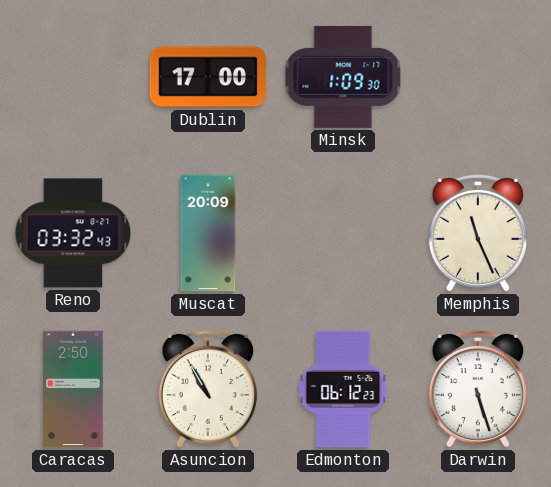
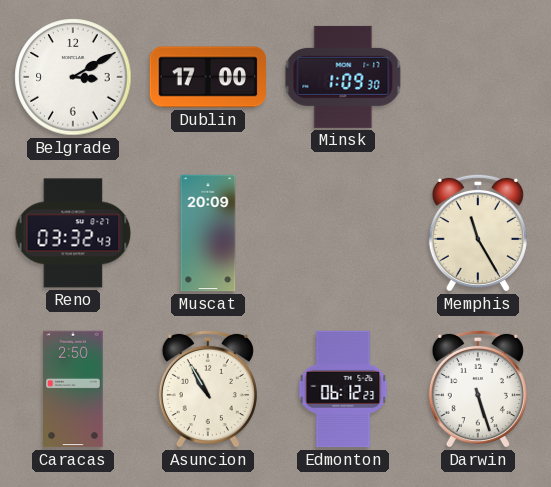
Belgrade: none -> 3:10
Memphis: 11:26 -> 11:25
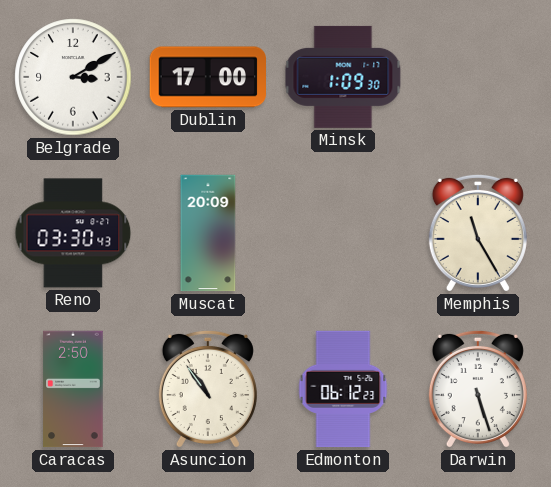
Reno: 03:32 -> 03:30
Asuncion: 10:55 -> 10:54
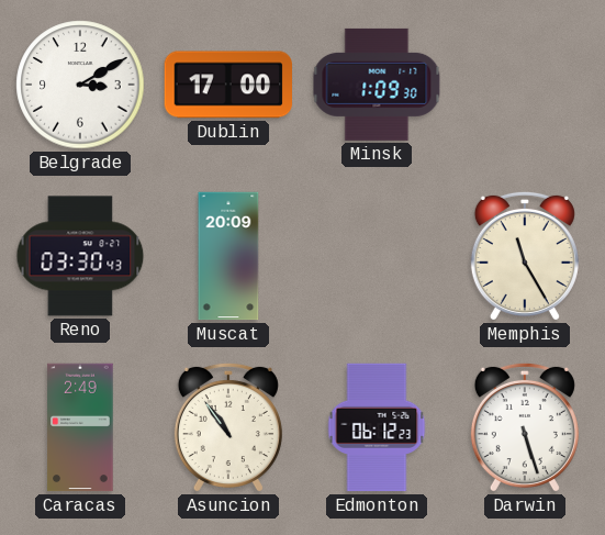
Caracas: 2:50 -> 2:49
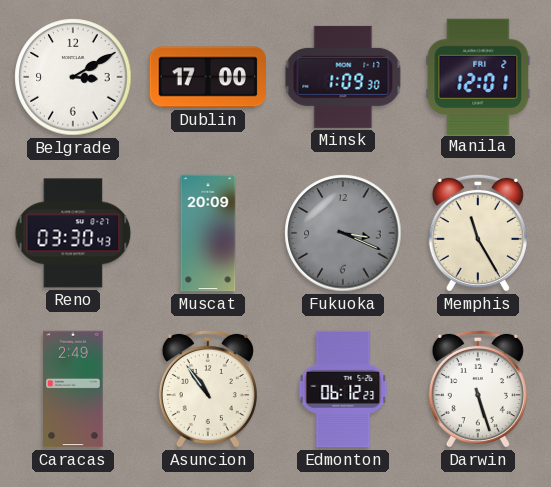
Manila: none -> 12:01
Fukuoka: none -> 3:19
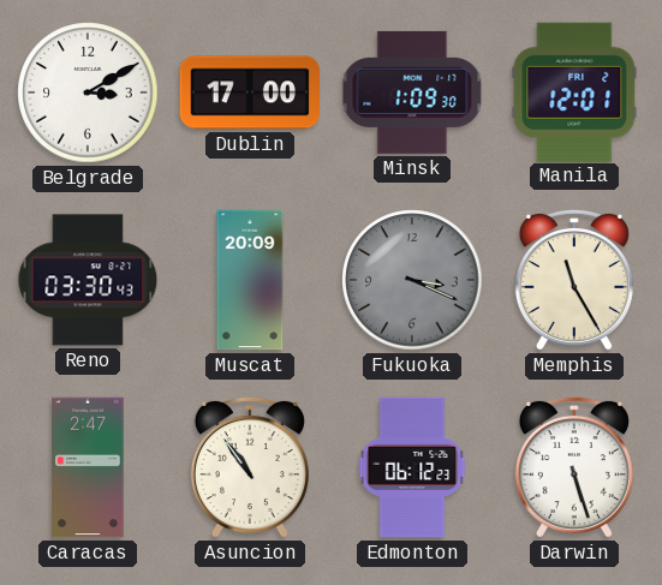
Caracas: 2:49 -> 2:47
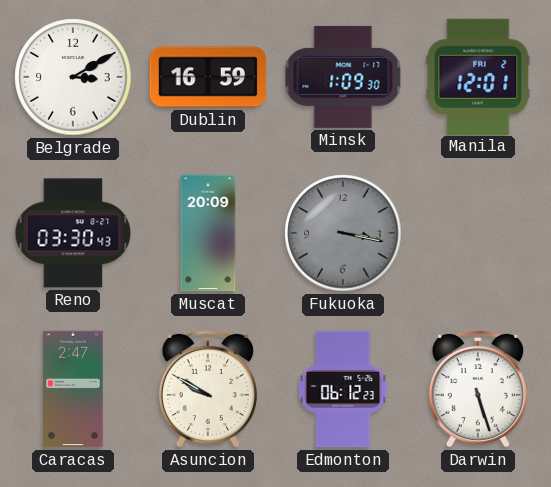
Dublin: 17:00 -> 16:59
Fukuoka: 3:19 -> 3:17
Memphis: 11:25 -> none
Asuncion: 10:54 -> 9:50
